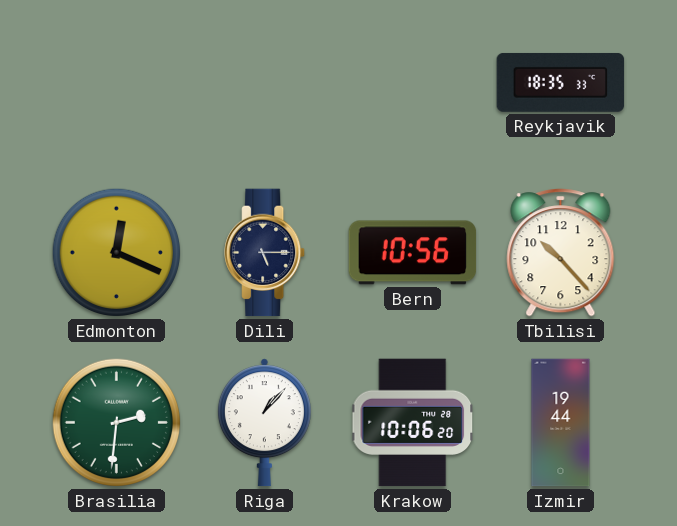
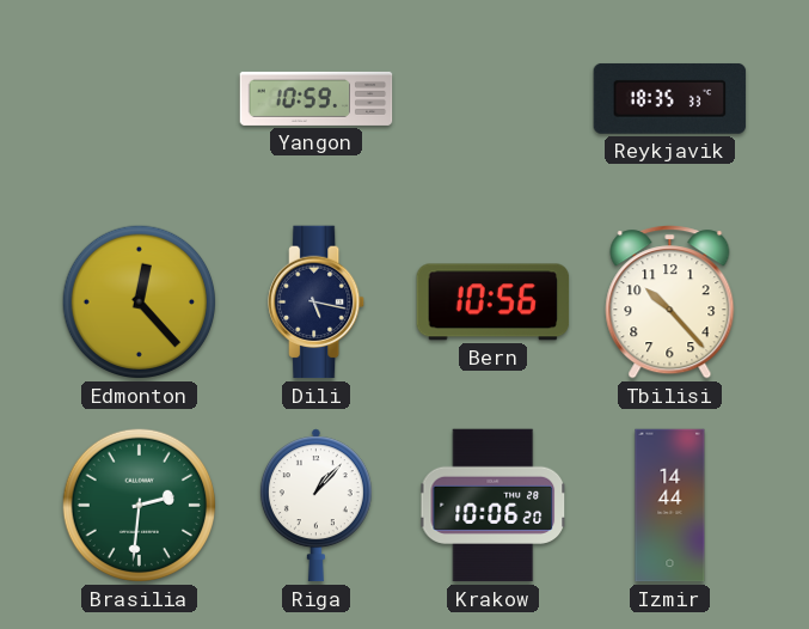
Yangon: none -> 10:59
Edmonton: 12:19 -> 12:23
Dili: 5:15 -> 5:17
Izmir: 19:44 -> 14:44
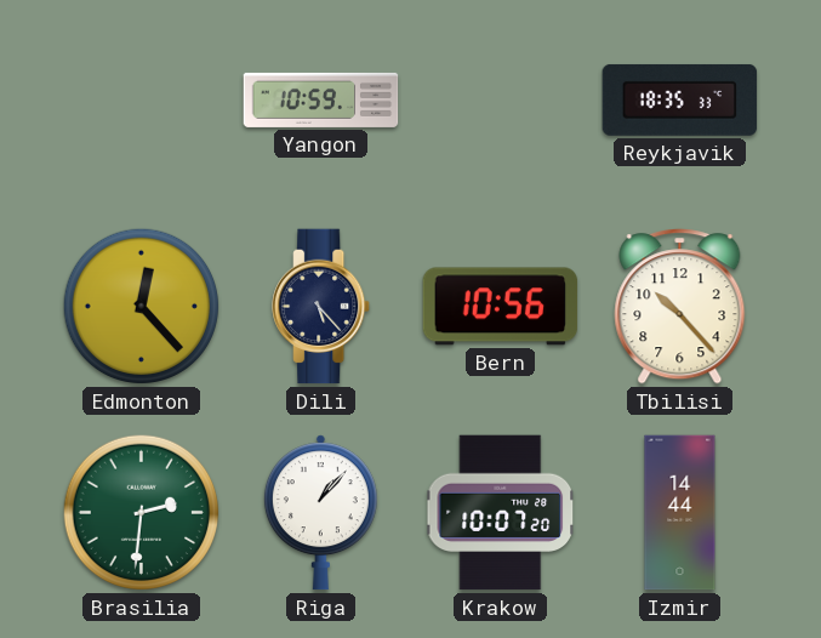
Dili: 5:17 -> 5:23
Krakow: 10:06 -> 10:07
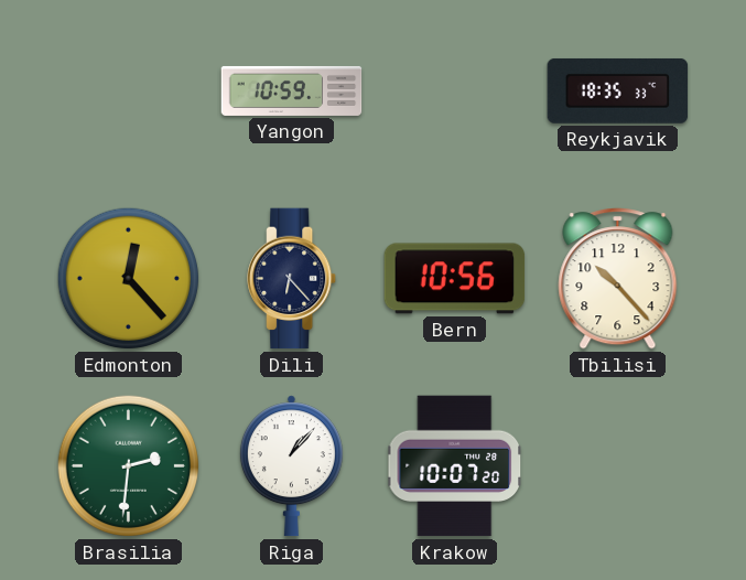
Dili: 5:23 -> 6:23
Izmir: 14:44 -> none
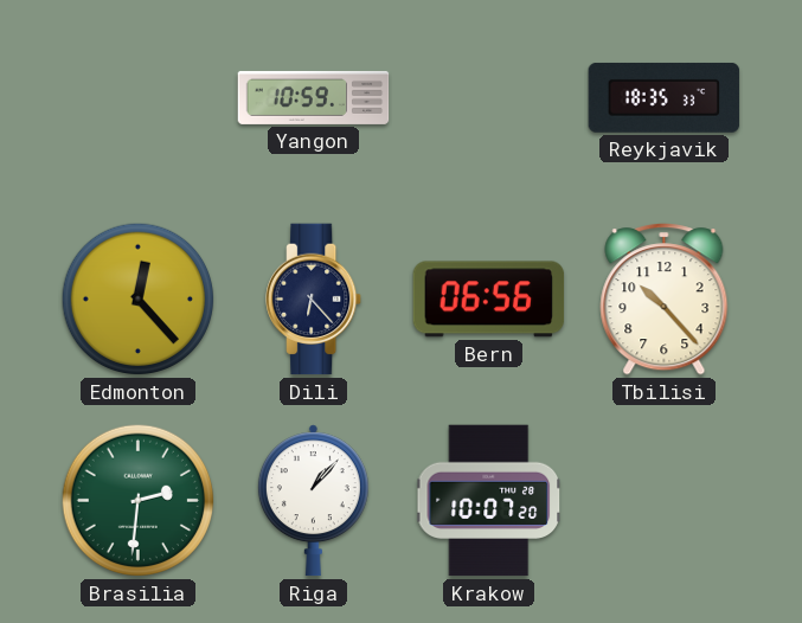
Bern: 10:56 -> 06:56
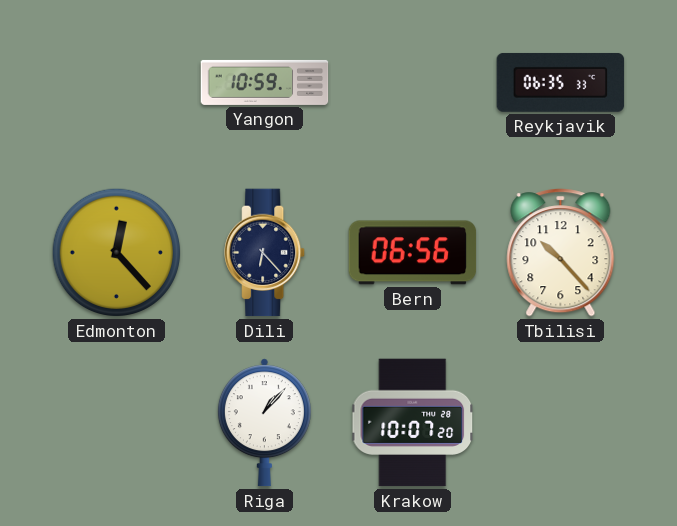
Reykjavik: 18:35 -> 06:35
Brasilia: 2:31 -> none
